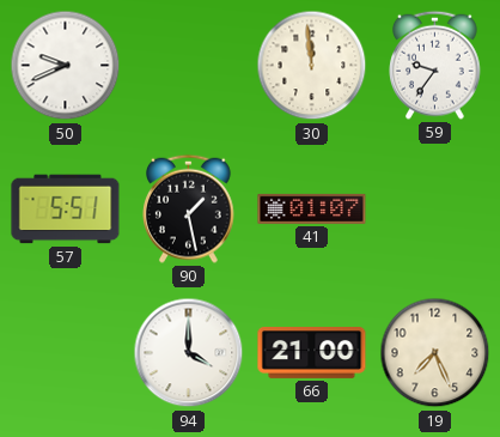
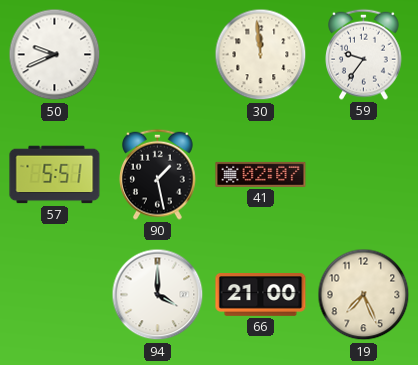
41: 01:07 -> 02:07
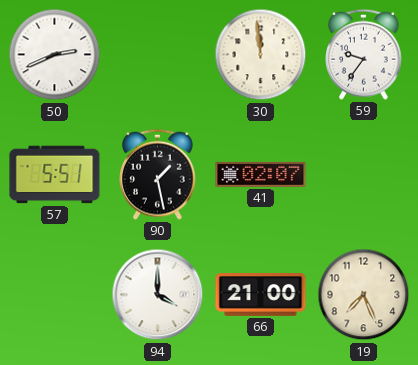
50: 9:41 -> 2:41
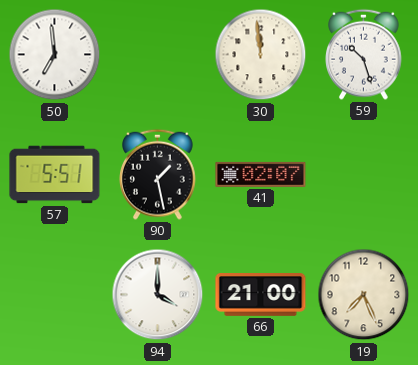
50: 2:41 -> 6:59
59: 9:36 -> 10:27
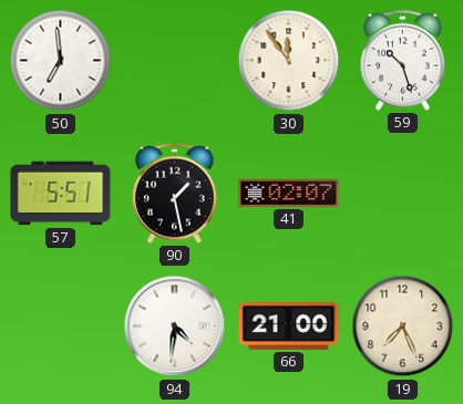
30: 11:59 -> 11:54
94: 4:00 -> 4:31
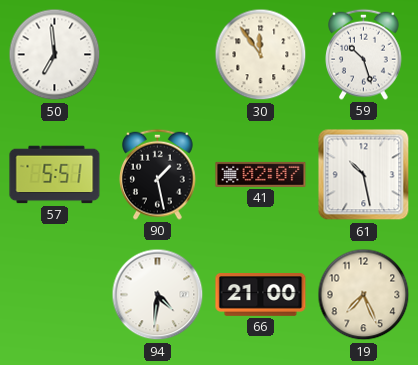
61: none -> 10:28
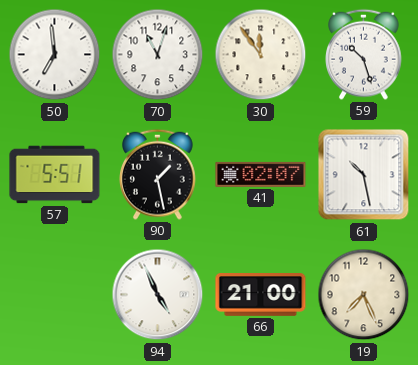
70: none -> 11:03
94: 4:31 -> 4:56
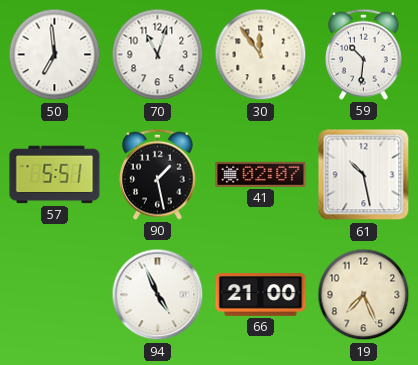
59: 10:27 -> 10:31
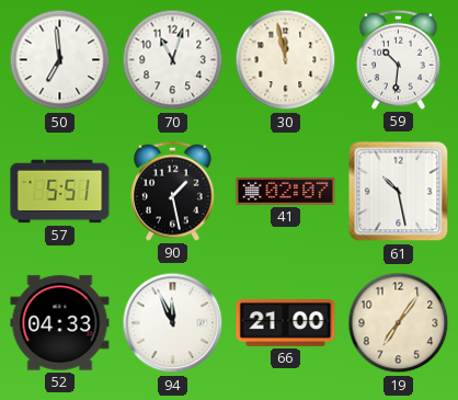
30: 11:54 -> 11:58
52: none -> 04:33
94: 4:56 -> 11:56
19: 7:26 -> 7:06
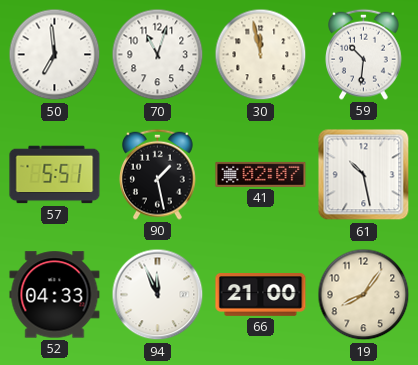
19: 7:06 -> 8:06
